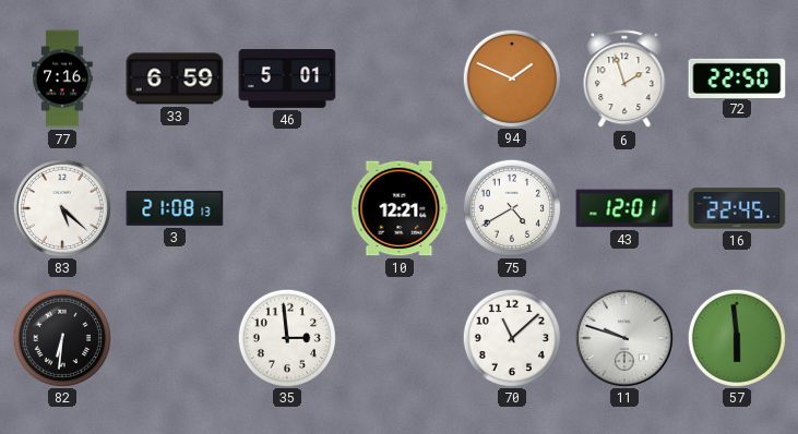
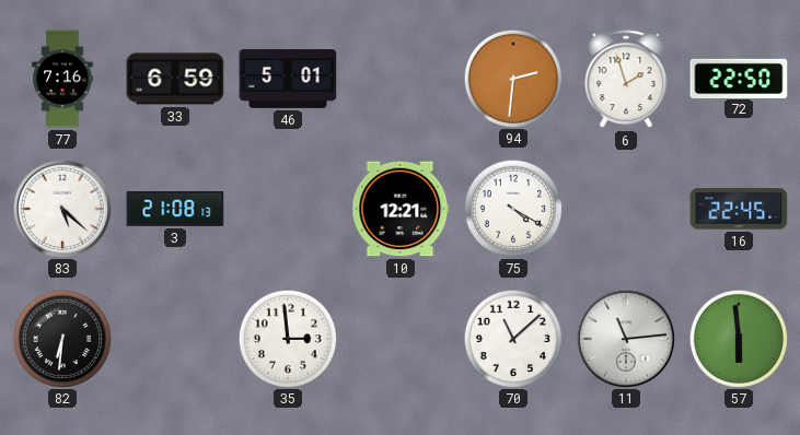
94: 1:49 -> 2:31
75: 4:40 -> 4:20
43: 12:01 -> none
11: 9:48 -> 11:14
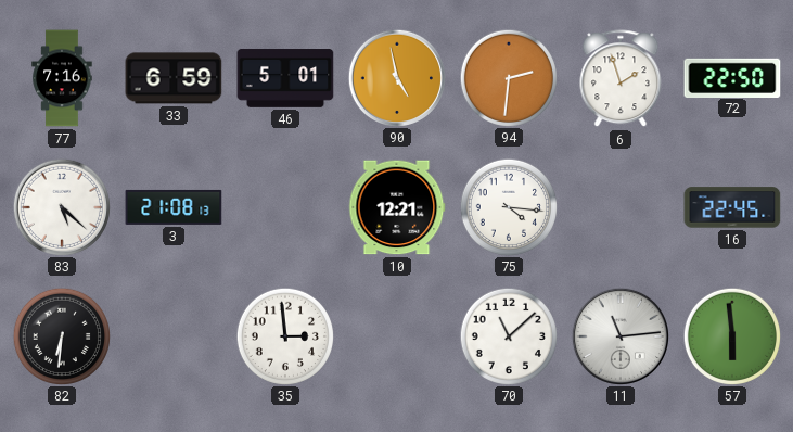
90: none -> 4:58
75: 4:20 -> 4:16
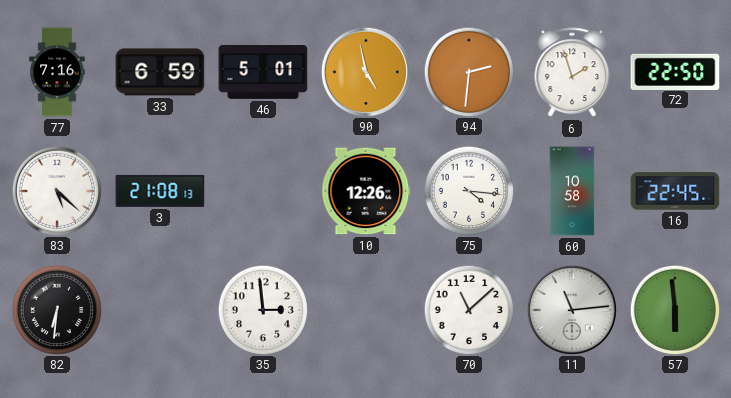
10: 12:21 -> 12:26
60: none -> 10:58
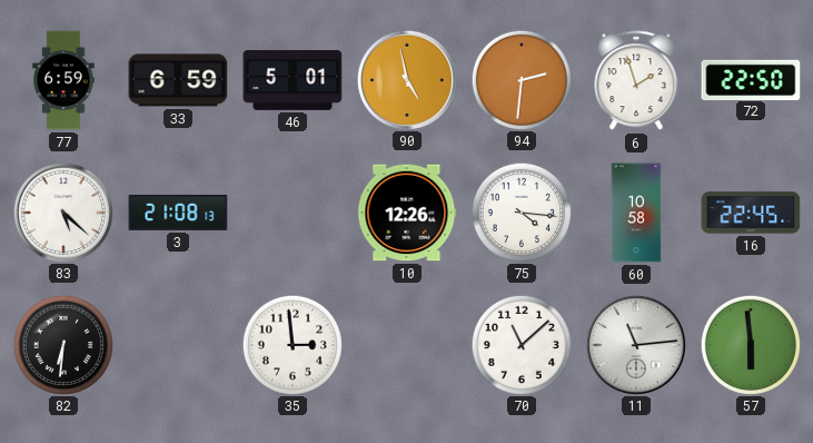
77: 7:16 -> 6:59
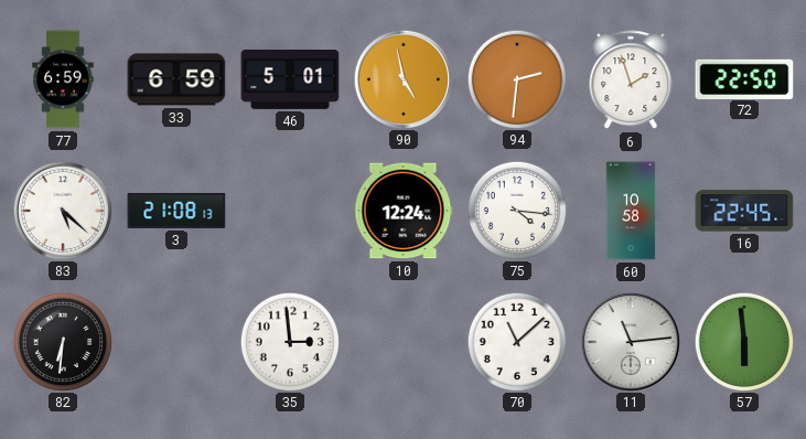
10: 12:26 -> 12:24
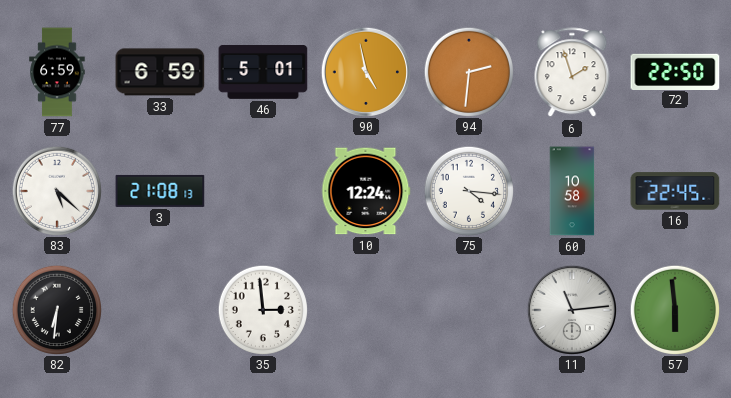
70: 11:08 -> none
